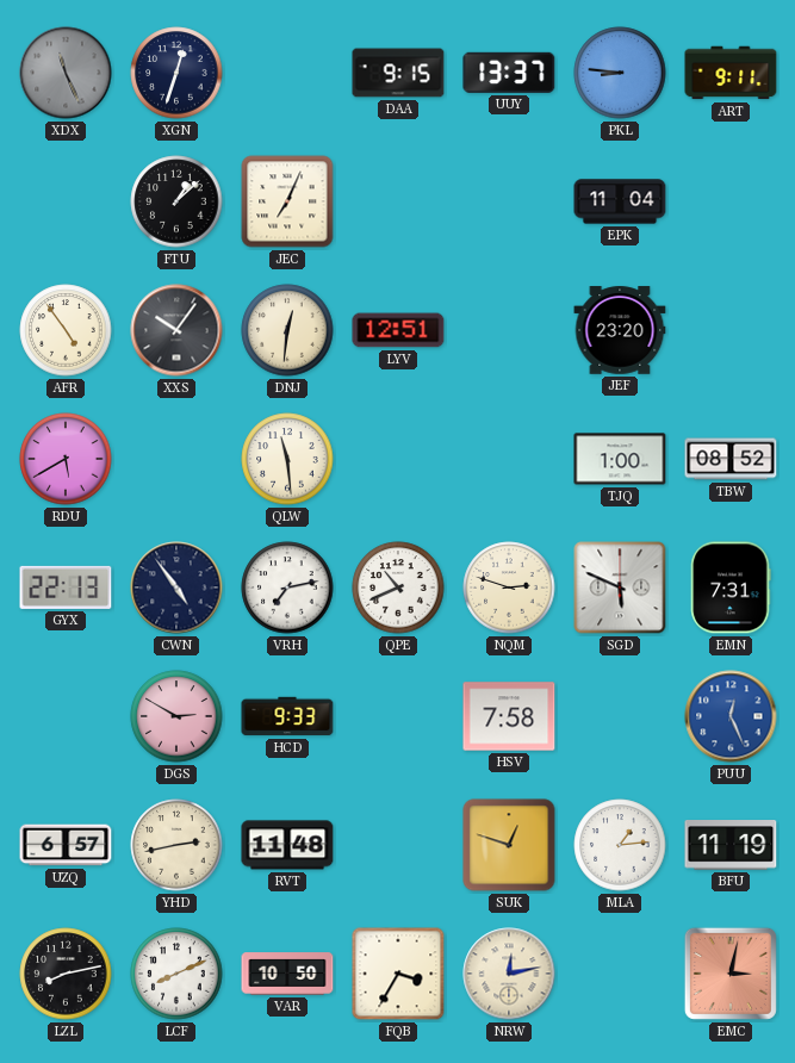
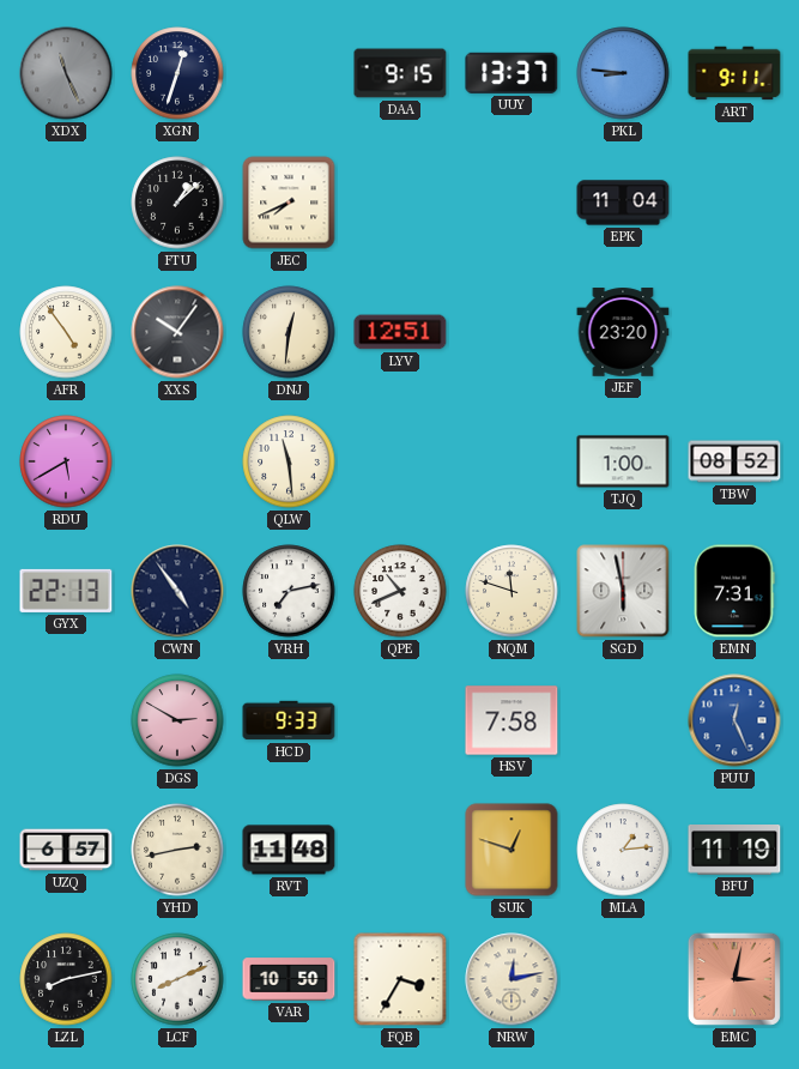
JEC: 7:04 -> 7:41
NQM: 2:48 -> 11:48
SGD: 5:49 -> 5:58
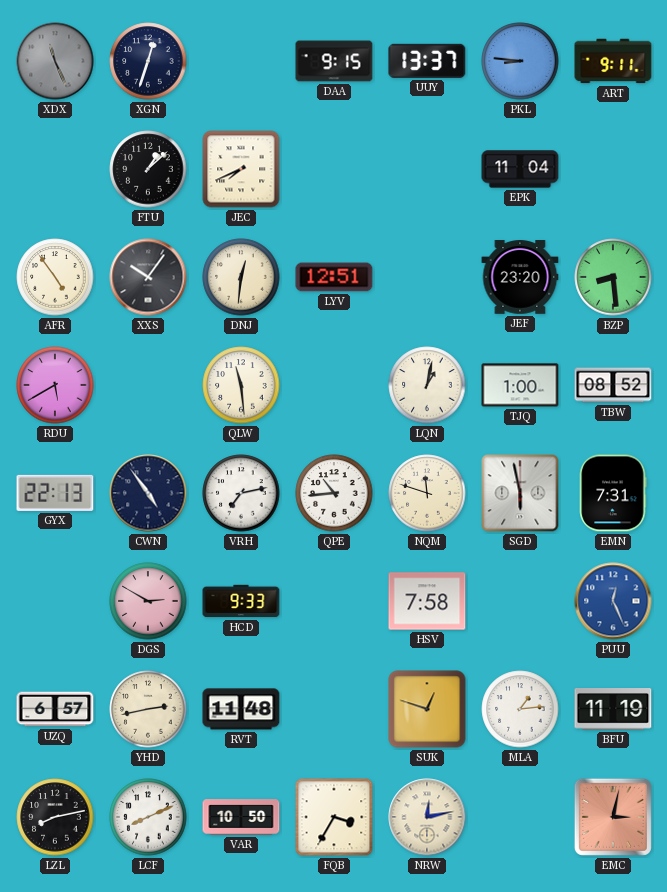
BZP: none -> 8:29
LQN: none -> 1:02
QPE: 10:41 -> 10:44
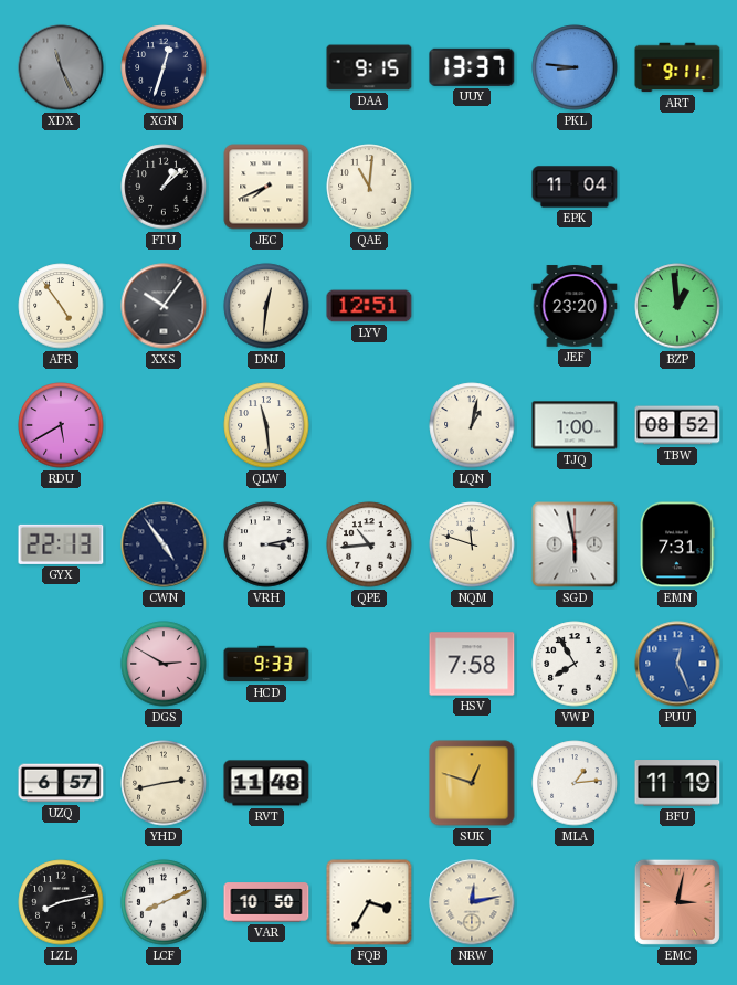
QAE: none -> 11:01
BZP: 8:29 -> 12:59
VRH: 7:13 -> 3:13
VWP: none -> 7:55
